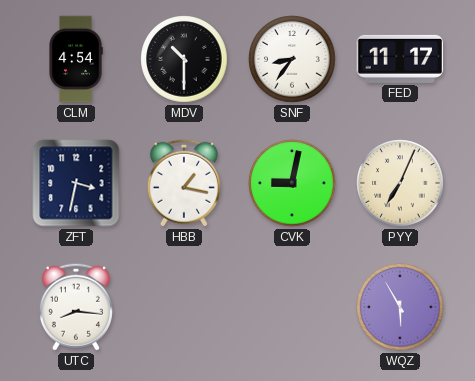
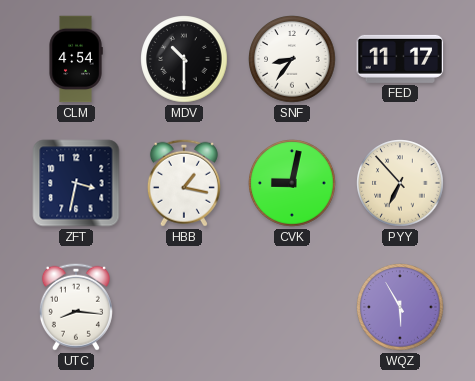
PYY: 7:04 -> 6:53
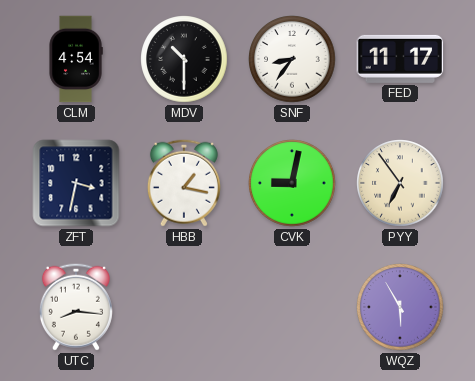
PYY: 6:53 -> 6:54
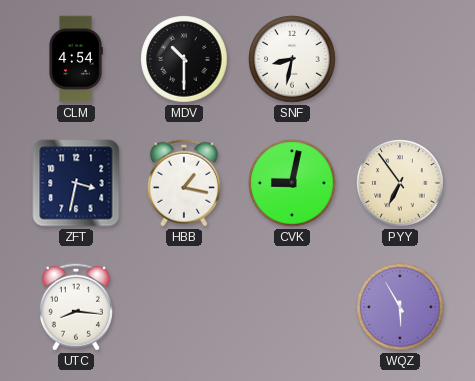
SNF: 8:36 -> 8:32
FED: 11:17 -> none
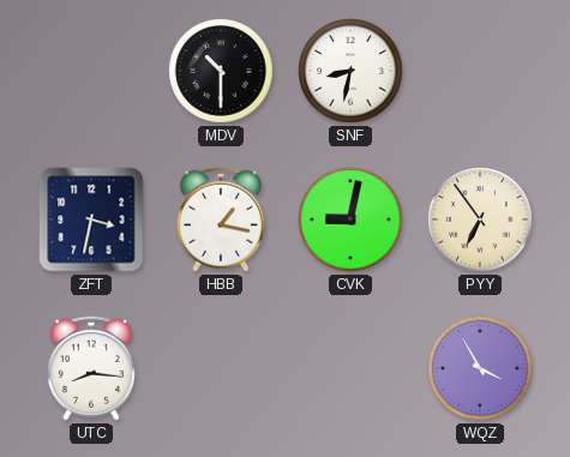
CLM: 4:54 -> none
WQZ: 5:55 -> 3:55
